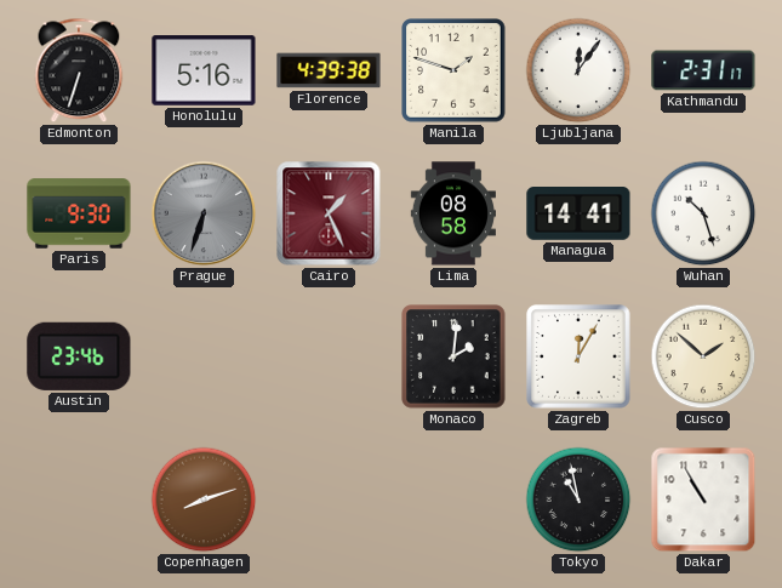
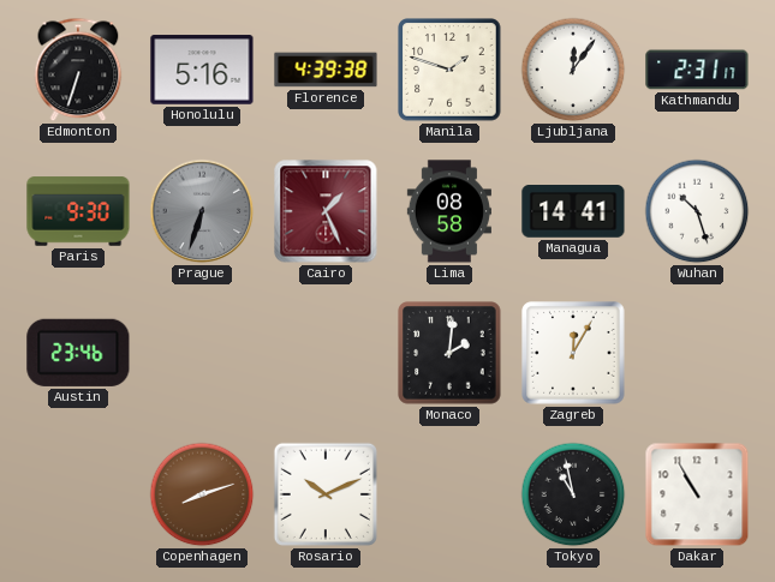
Cusco: 1:52 -> none
Rosario: none -> 10:11
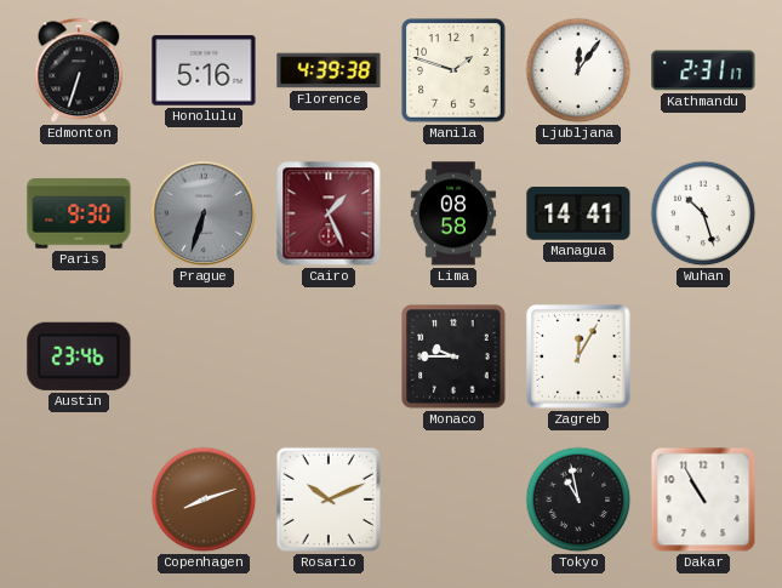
Monaco: 2:01 -> 9:45
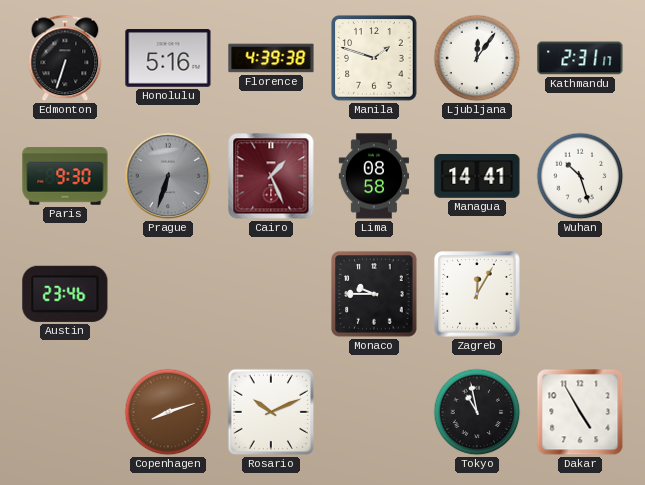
Dakar: 10:55 -> 4:55
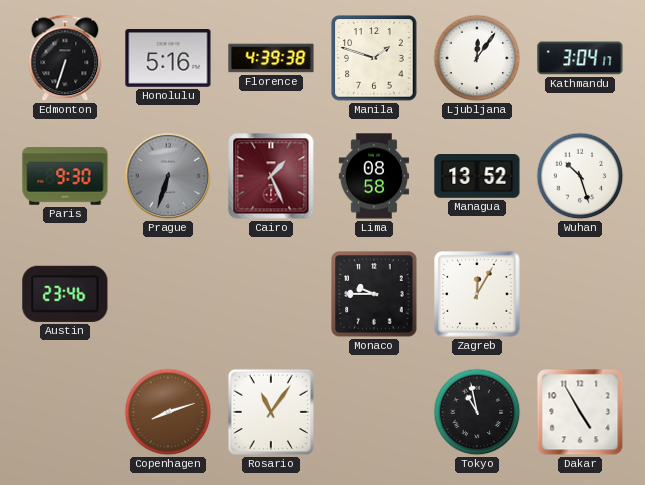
Kathmandu: 2:31 -> 3:04
Managua: 14:41 -> 13:52
Rosario: 10:11 -> 11:06
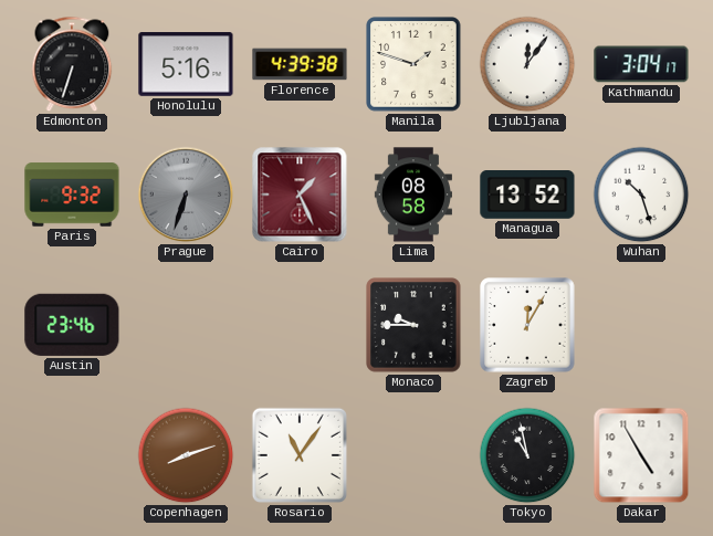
Paris: 9:30 -> 9:32
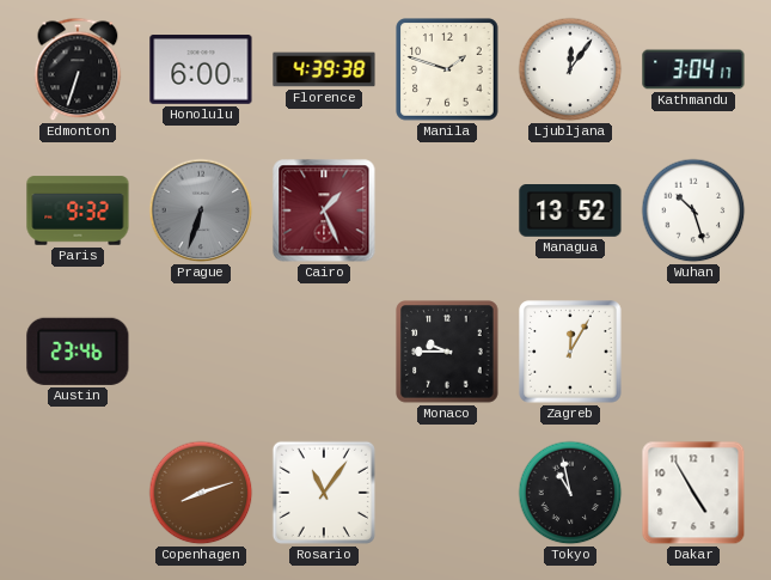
Honolulu: 5:16 -> 6:00
Lima: 08:58 -> none
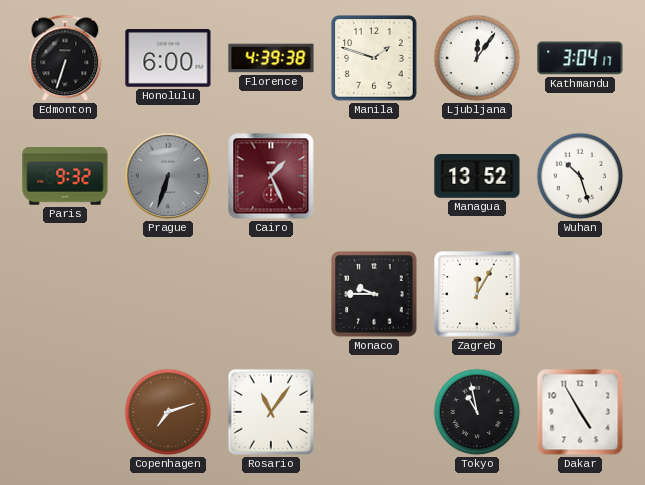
Austin: 23:46 -> none
Copenhagen: 8:12 -> 7:12
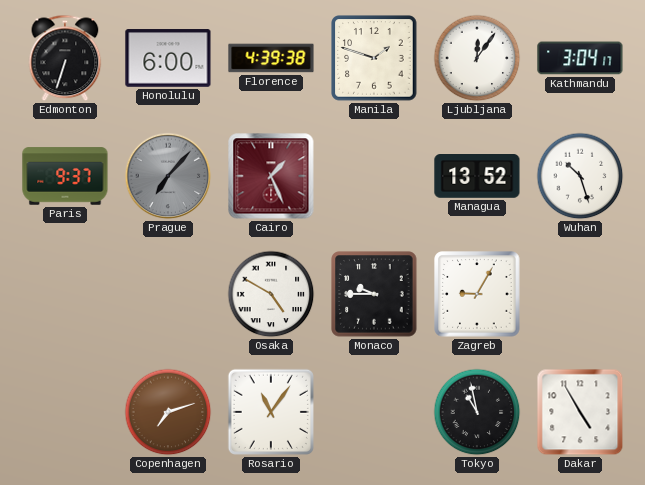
Paris: 9:32 -> 9:37
Prague: 6:33 -> 7:07
Osaka: none -> 4:50
Zagreb: 12:05 -> 9:05
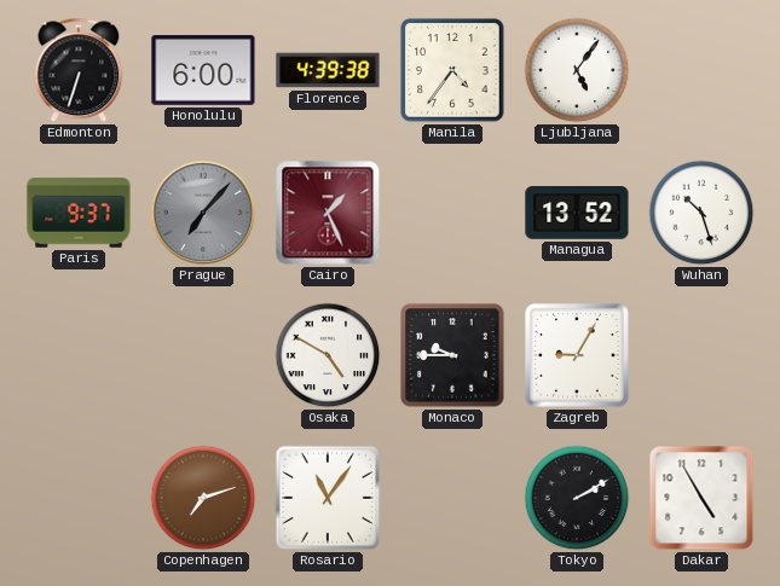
Manila: 1:48 -> 4:36
Ljubljana: 12:06 -> 5:06
Kathmandu: 3:04 -> none
Tokyo: 10:58 -> 2:10
